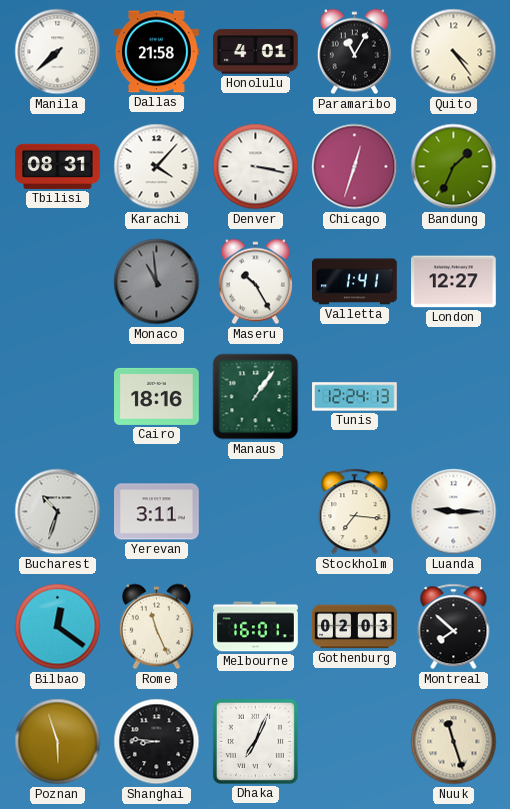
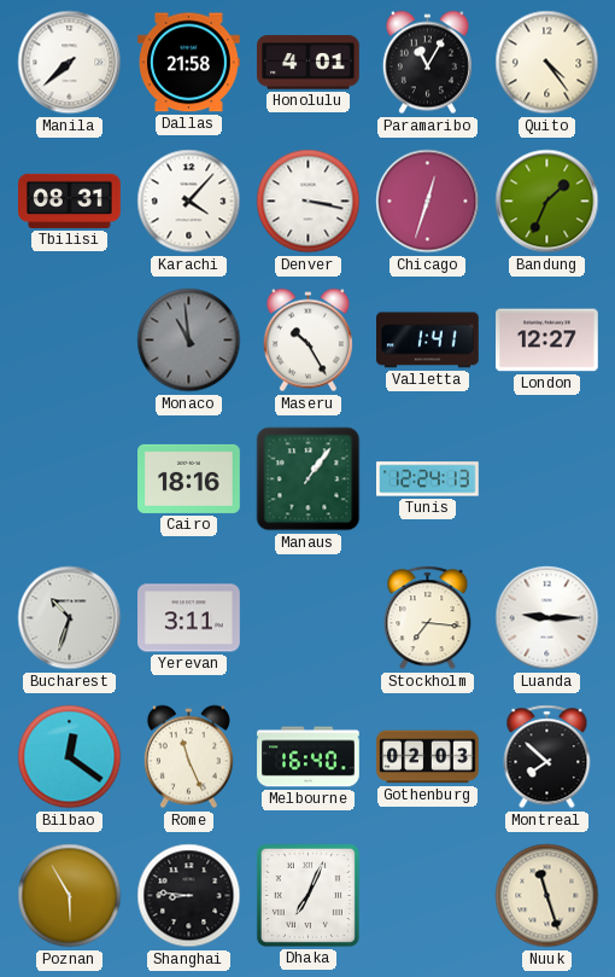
Melbourne: 16:01 -> 16:40
Poznan: 5:57 -> 5:55
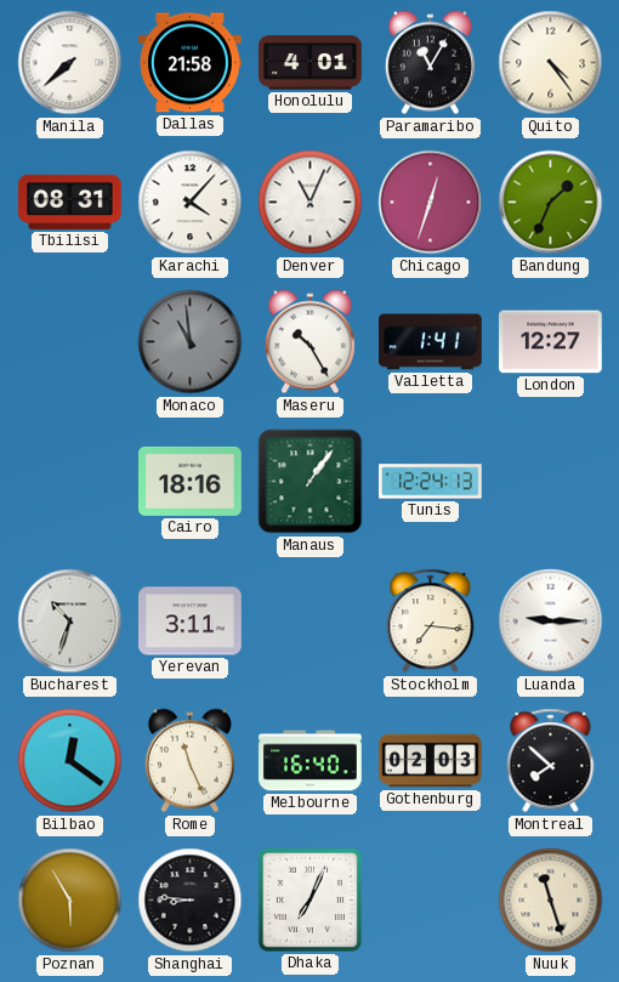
Denver: 3:17 -> 11:04
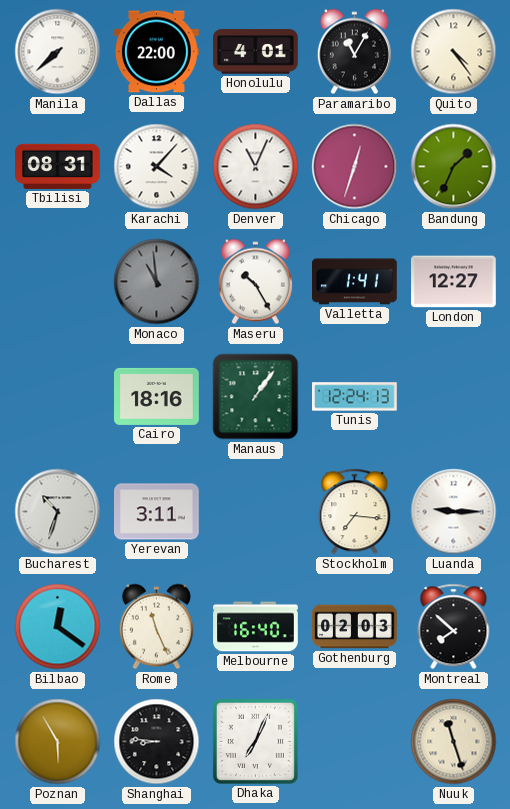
Dallas: 21:58 -> 22:00
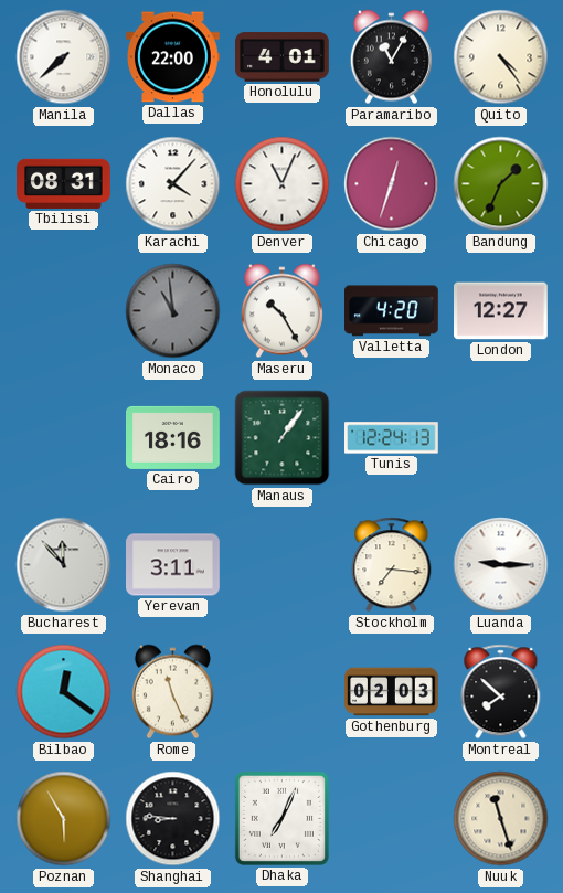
Valletta: 1:41 -> 4:20
Bucharest: 10:33 -> 11:53
Melbourne: 16:40 -> none
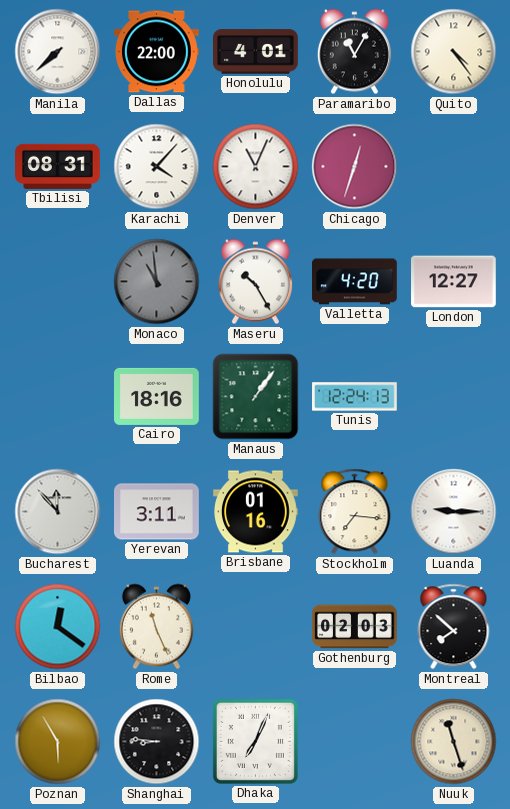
Bandung: 1:34 -> none
Brisbane: none -> 01:16
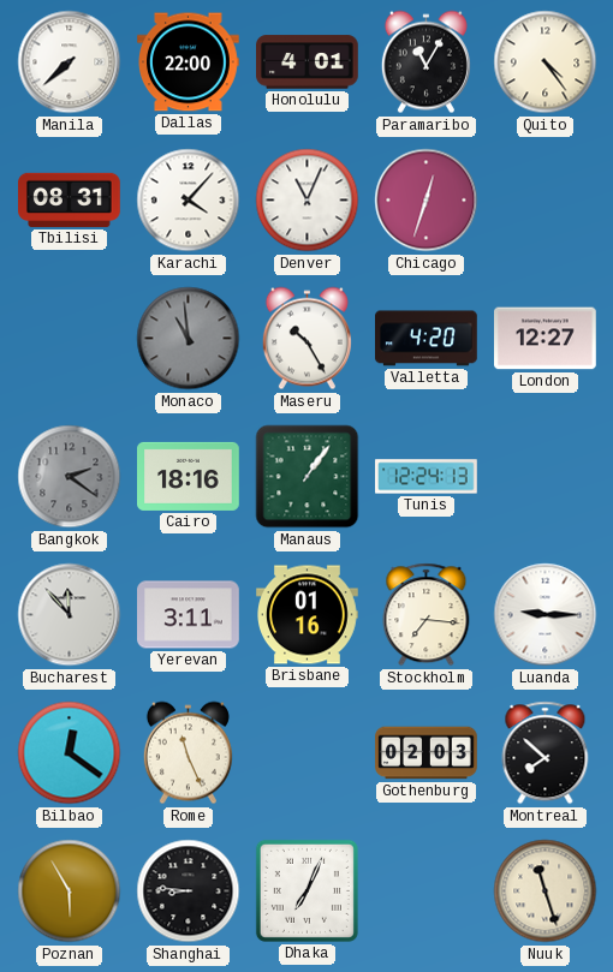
Bangkok: none -> 2:21
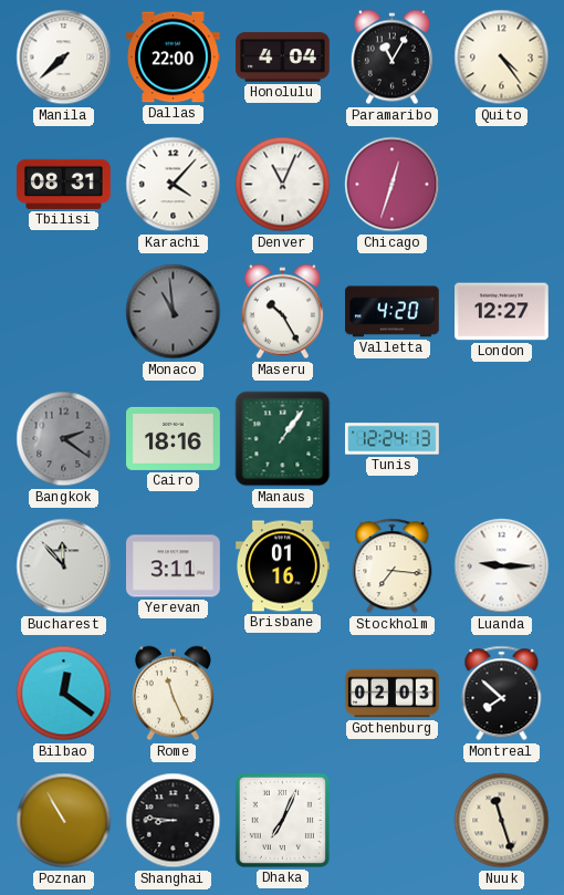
Honolulu: 4:01 -> 4:04
Poznan: 5:55 -> 10:55
